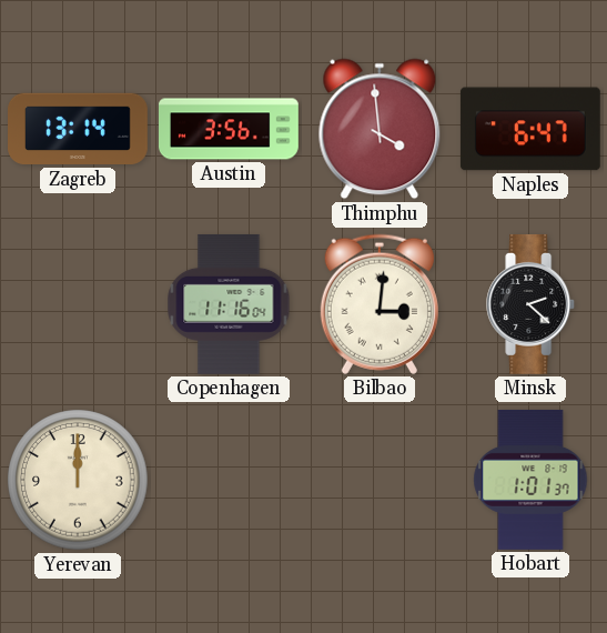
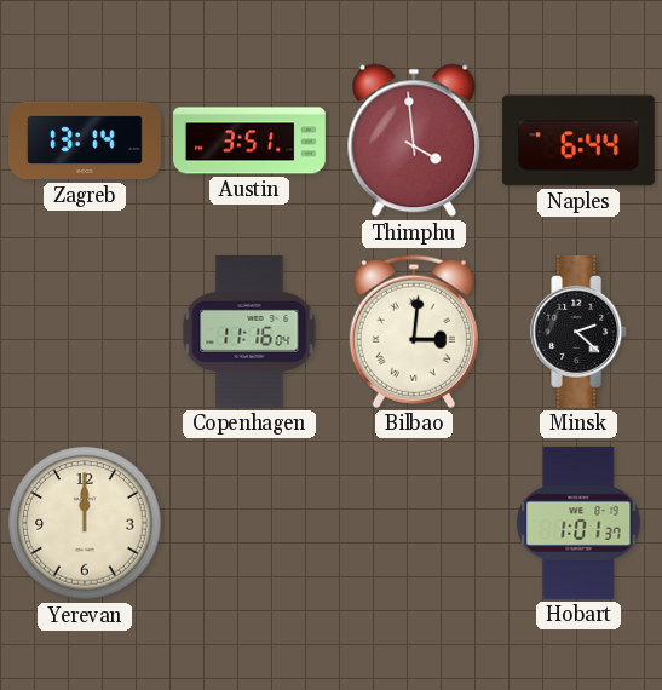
Austin: 3:56 -> 3:51
Naples: 6:47 -> 6:44
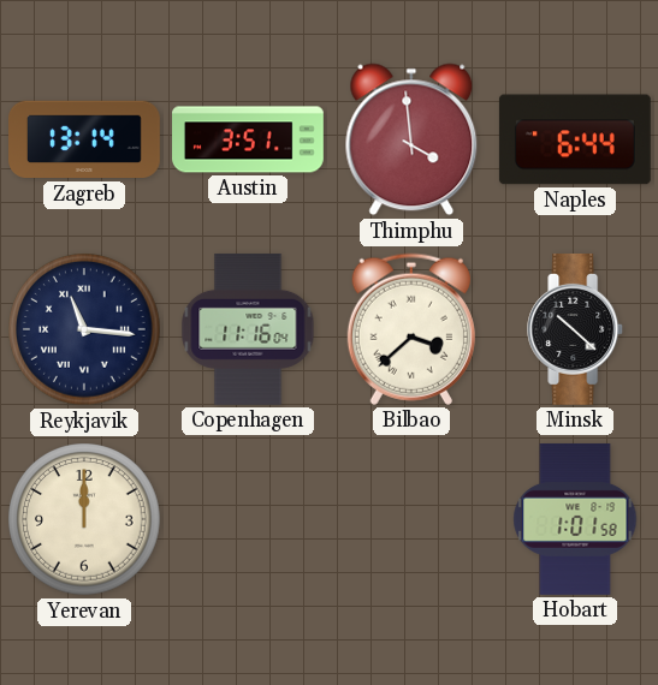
Reykjavik: none -> 11:16
Bilbao: 3:01 -> 3:38
Minsk: 2:22 -> 10:22
Hobart: 1:01:37 -> 1:01:58
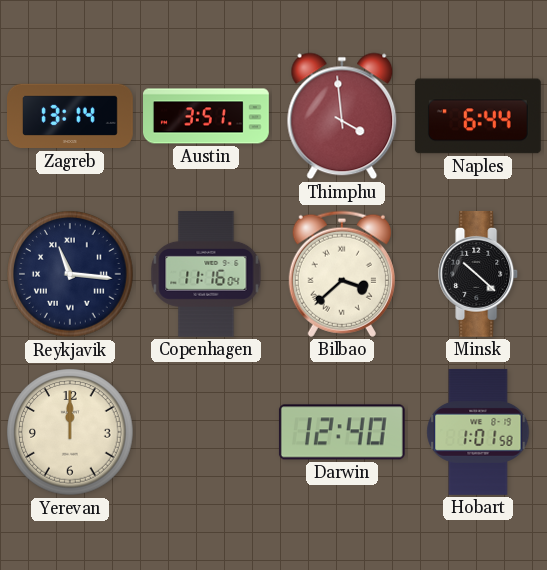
Darwin: none -> 12:40
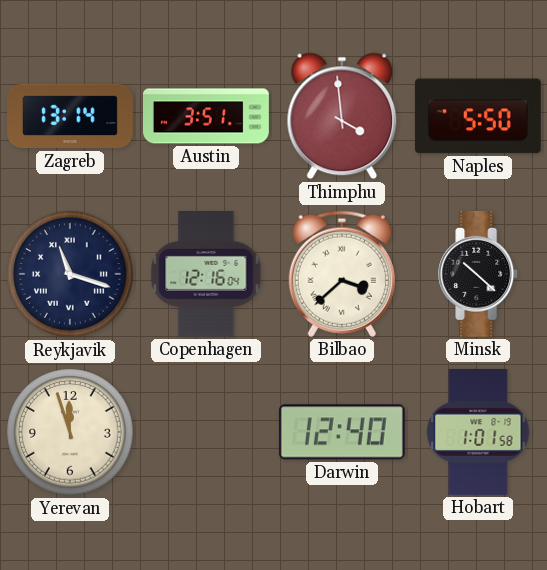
Naples: 6:44 -> 5:50
Reykjavik: 11:16 -> 11:18
Copenhagen: 11:16 -> 12:16
Yerevan: 12:00 -> 11:57
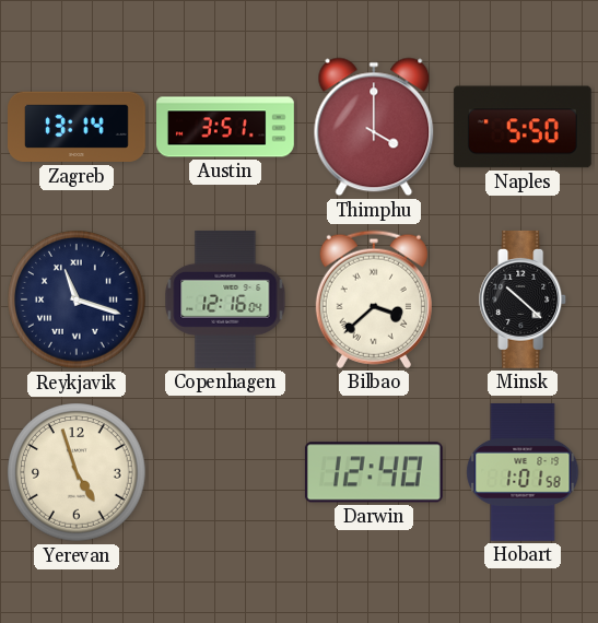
Thimphu: 3:59 -> 4:00
Yerevan: 11:57 -> 4:57
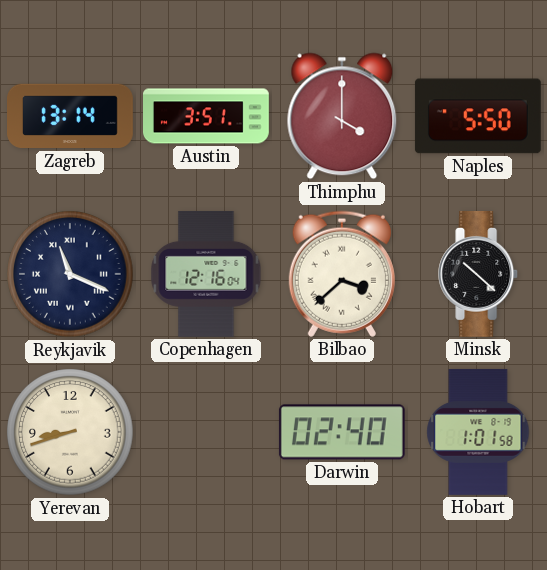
Reykjavik: 11:18 -> 11:19
Yerevan: 4:57 -> 8:42
Darwin: 12:40 -> 02:40
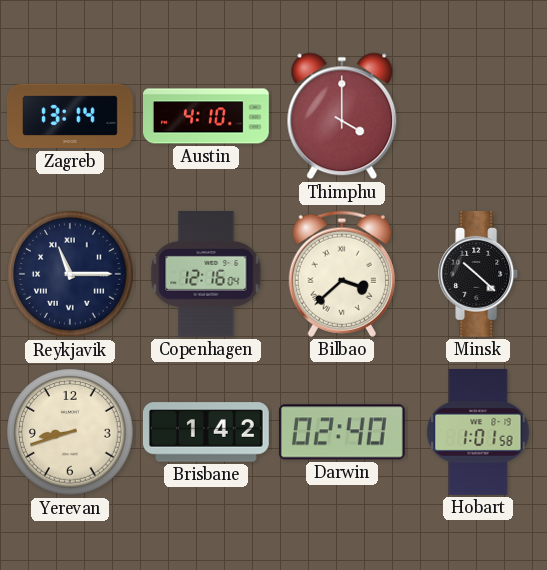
Austin: 3:51 -> 4:10
Naples: 5:50 -> none
Reykjavik: 11:19 -> 11:15
Brisbane: none -> 1:42
